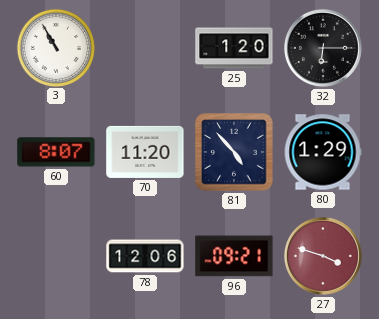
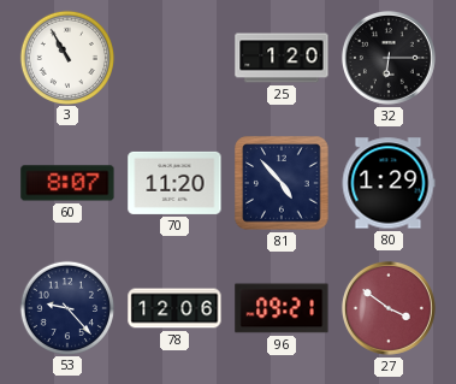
53: none -> 9:23
27: 3:48 -> 3:51
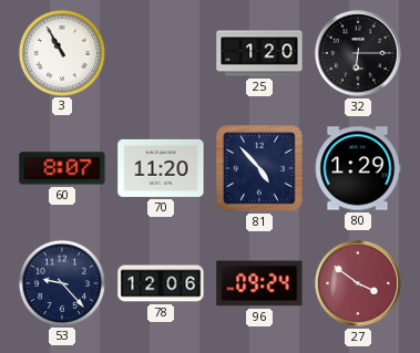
96: 09:21 -> 09:24
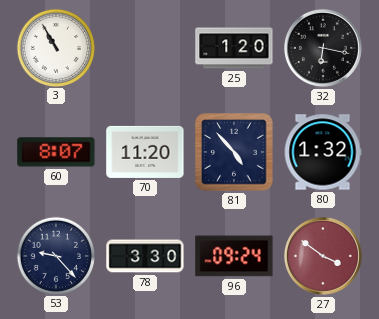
32: 6:15 -> 6:17
80: 1:29 -> 1:32
78: 12:06 -> 3:30
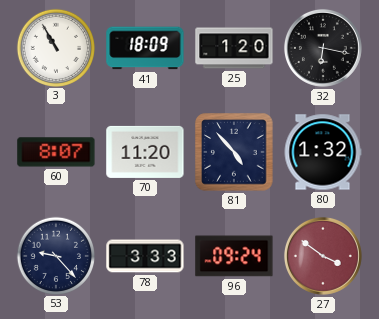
41: none -> 18:09
78: 3:30 -> 3:33
